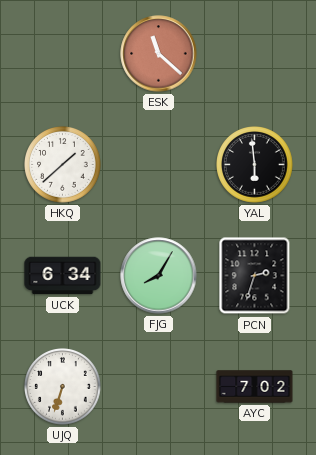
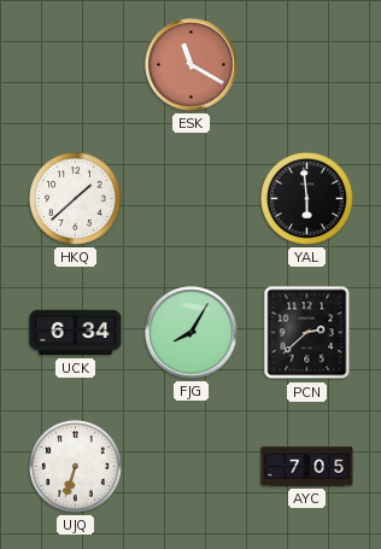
ESK: 11:22 -> 11:20
PCN: 2:33 -> 2:38
AYC: 7:02 -> 7:05
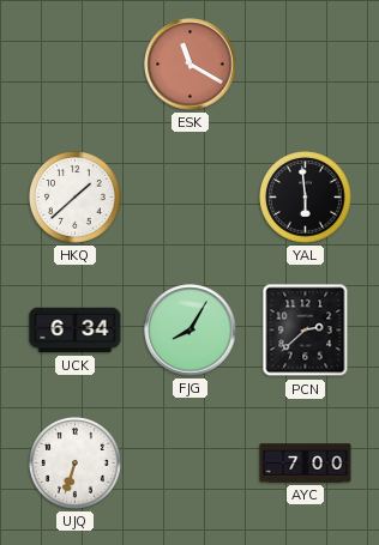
AYC: 7:05 -> 7:00
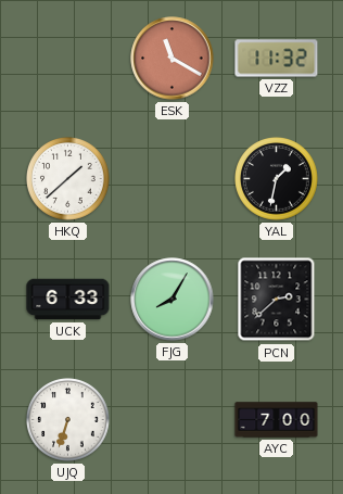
VZZ: none -> 11:32
YAL: 5:59 -> 1:32
UCK: 6:34 -> 6:33
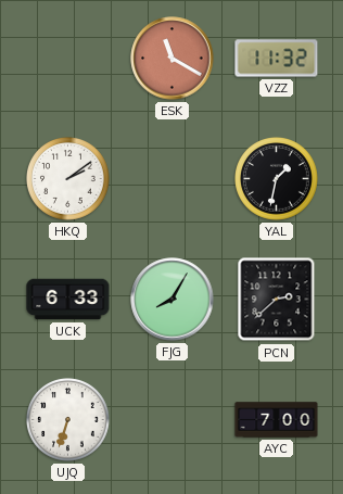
HKQ: 1:38 -> 2:09
